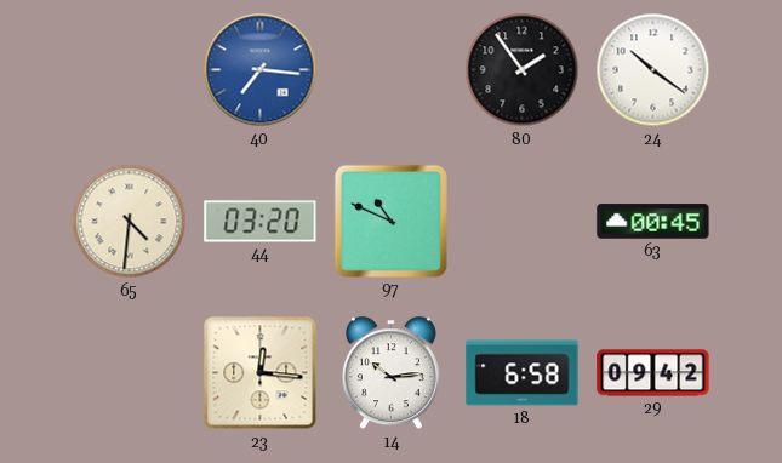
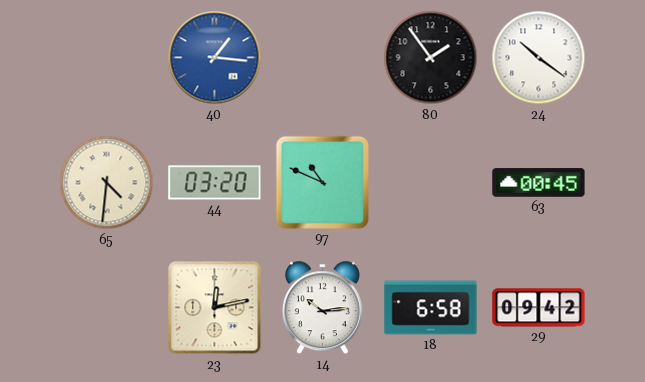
40: 7:16 -> 1:16
23: 12:16 -> 12:13
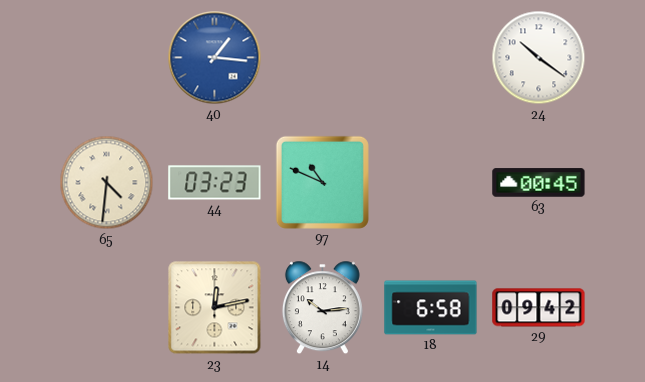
80: 1:54 -> none
44: 03:20 -> 03:23
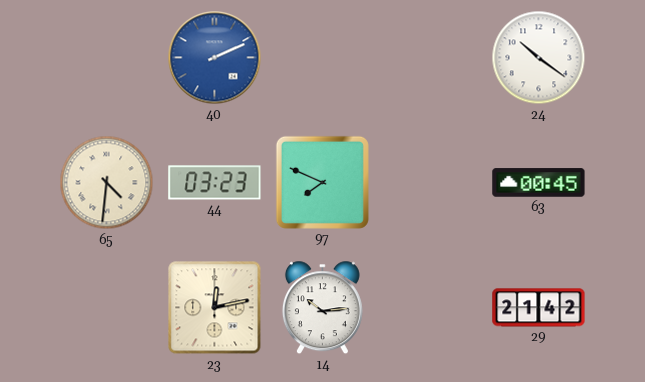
40: 1:16 -> 2:11
97: 10:49 -> 7:49
18: 6:58 -> none
29: 09:42 -> 21:42
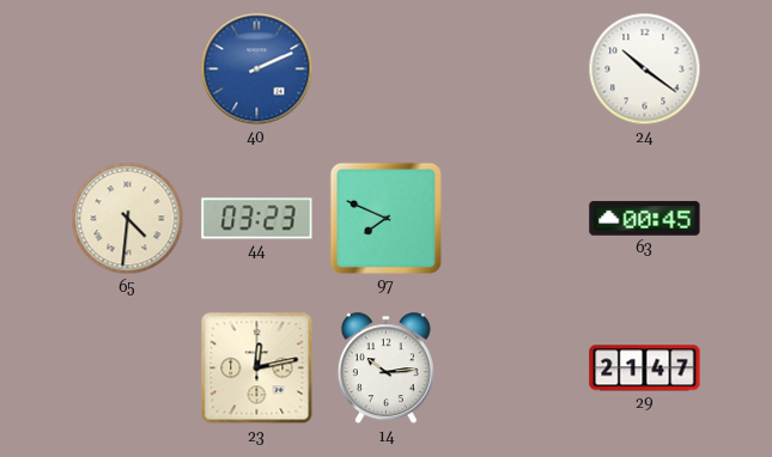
29: 21:42 -> 21:47
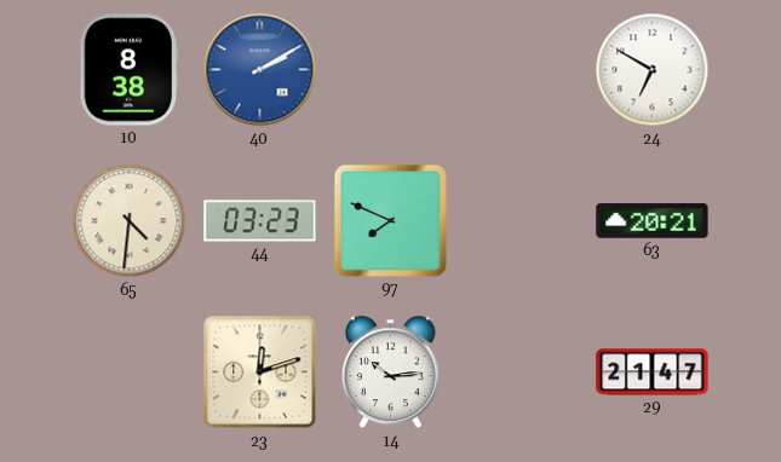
10: none -> 8:38
40: 2:11 -> 2:10
24: 10:21 -> 6:50
63: 00:45 -> 20:21
23: 12:13 -> 12:12
